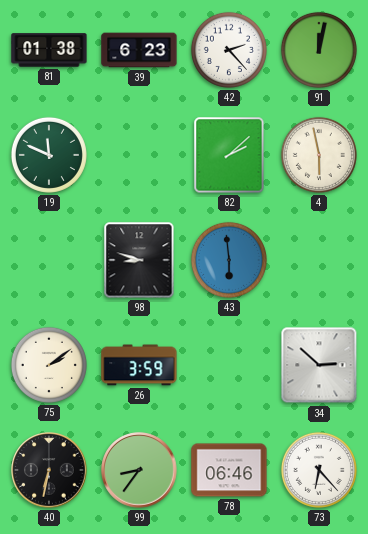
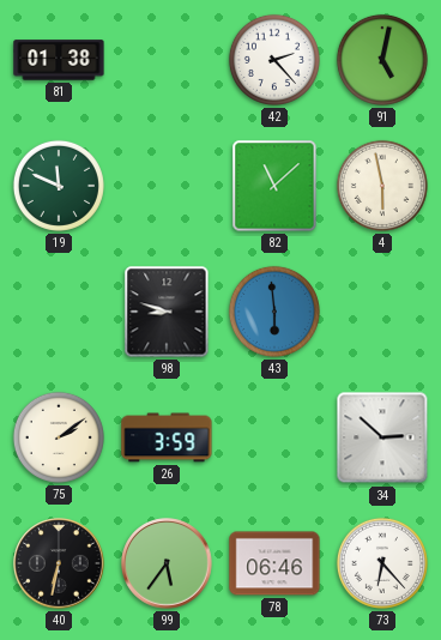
39: 6:23 -> none
91: 12:02 -> 5:02
82: 2:08 -> 11:08
99: 8:36 -> 5:36
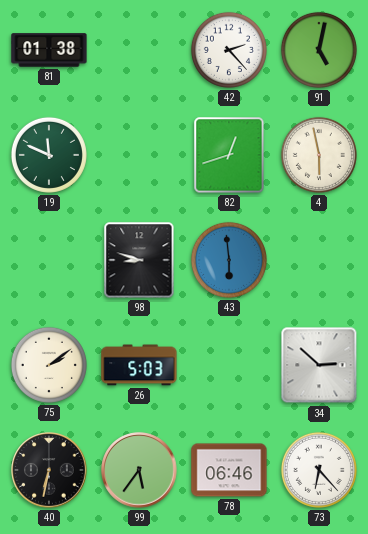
82: 11:08 -> 12:42
26: 3:59 -> 5:03
